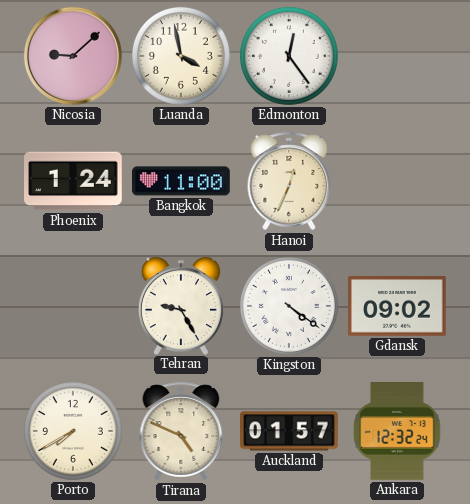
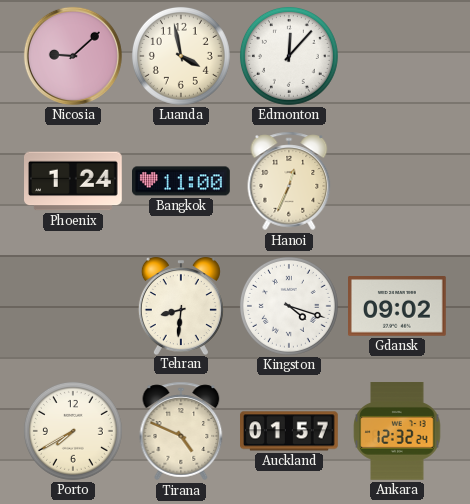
Edmonton: 12:24 -> 12:07
Tehran: 9:25 -> 8:31
Kingston: 4:21 -> 4:18
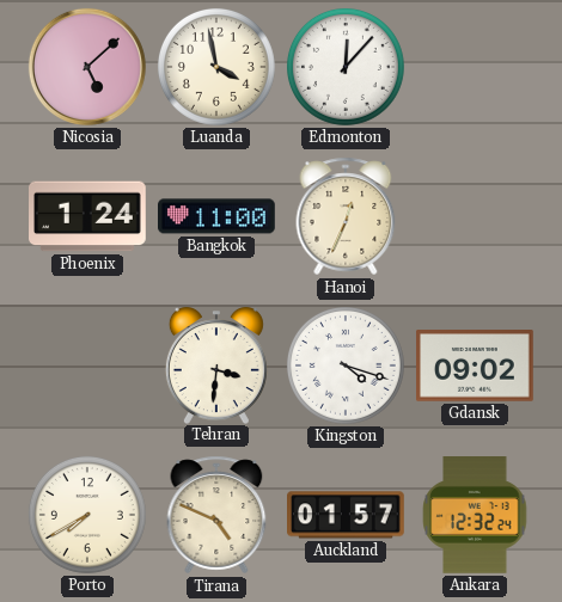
Nicosia: 9:08 -> 5:08
Tehran: 8:31 -> 3:31
